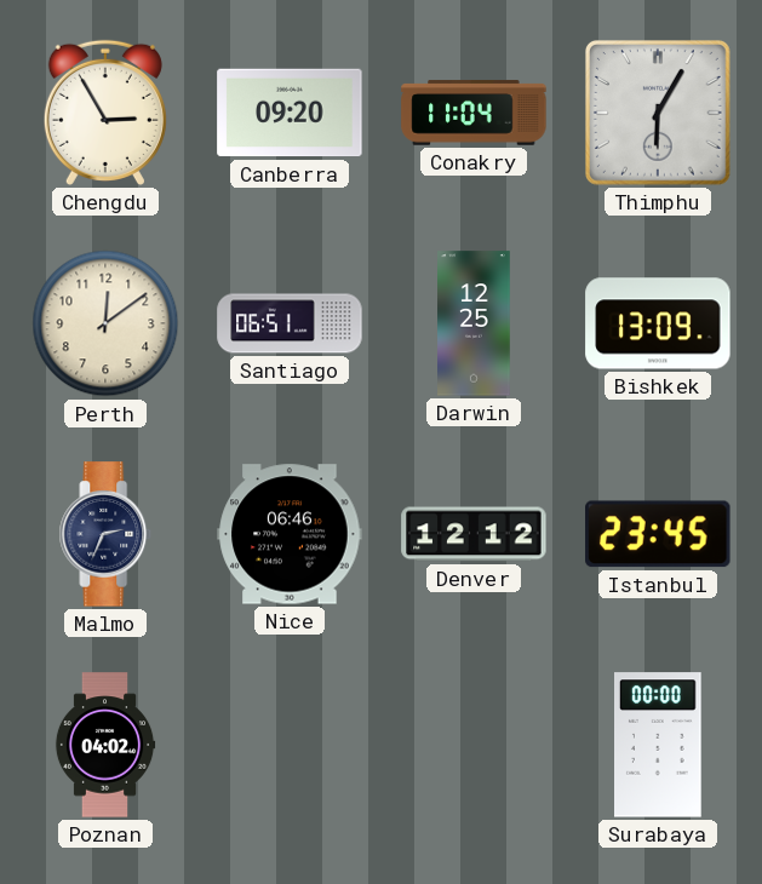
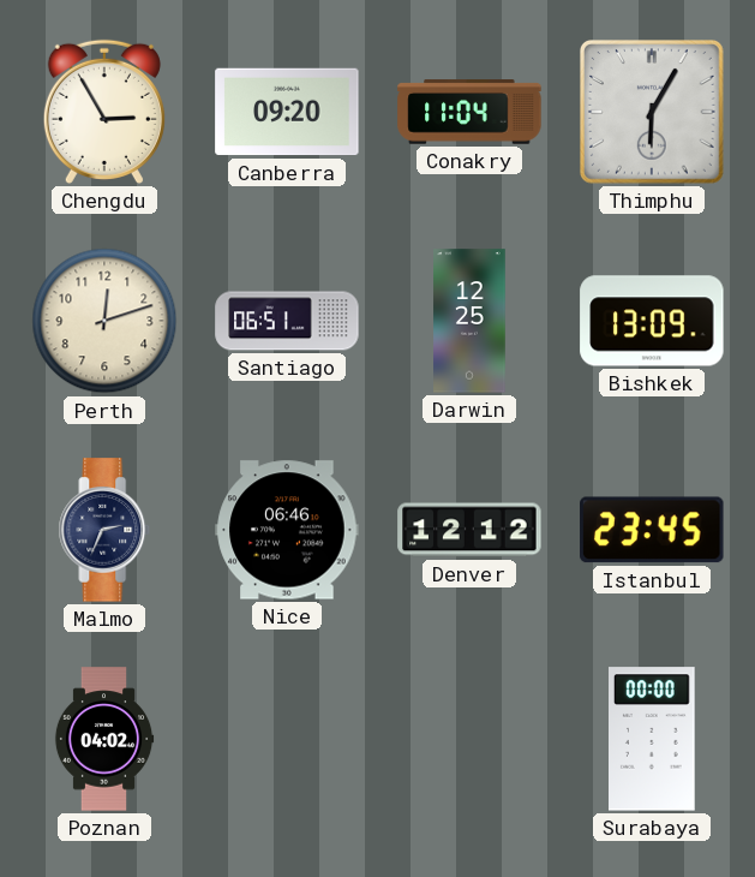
Perth: 12:09 -> 12:12
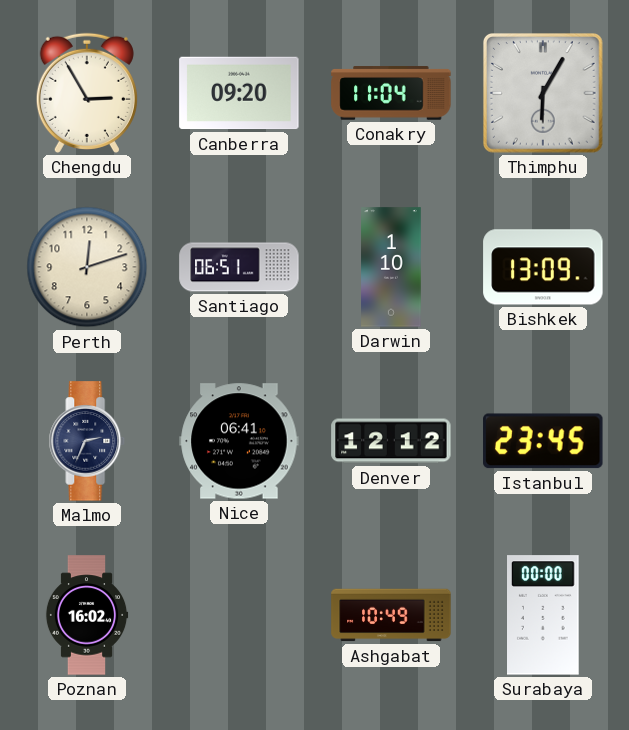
Darwin: 12:25 -> 1:10
Nice: 06:46 -> 06:41
Poznan: 04:02 -> 16:02
Ashgabat: none -> 10:49
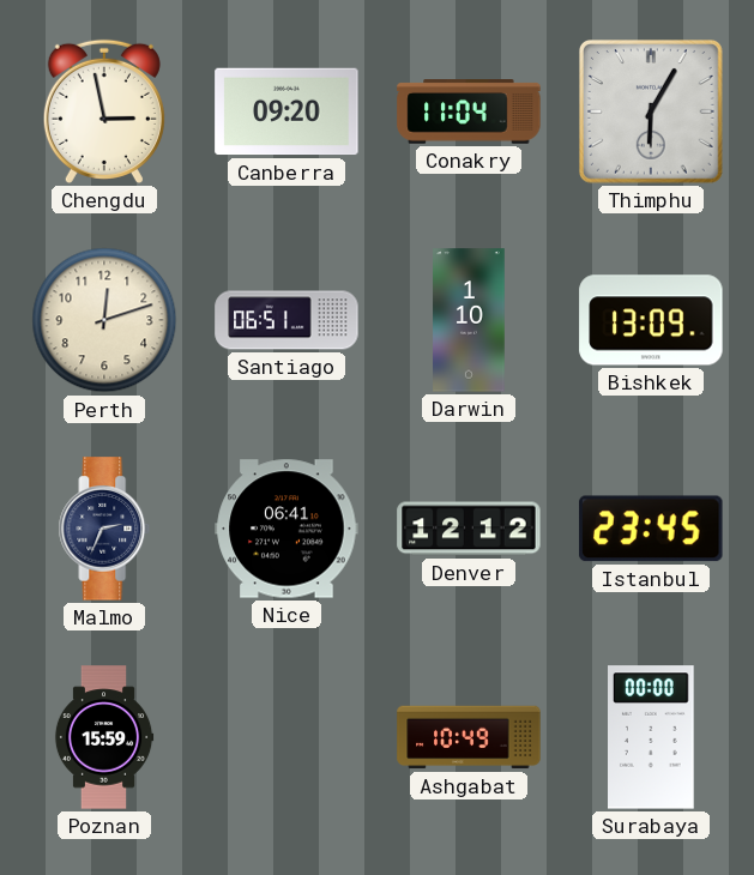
Chengdu: 2:55 -> 2:58
Poznan: 16:02 -> 15:59
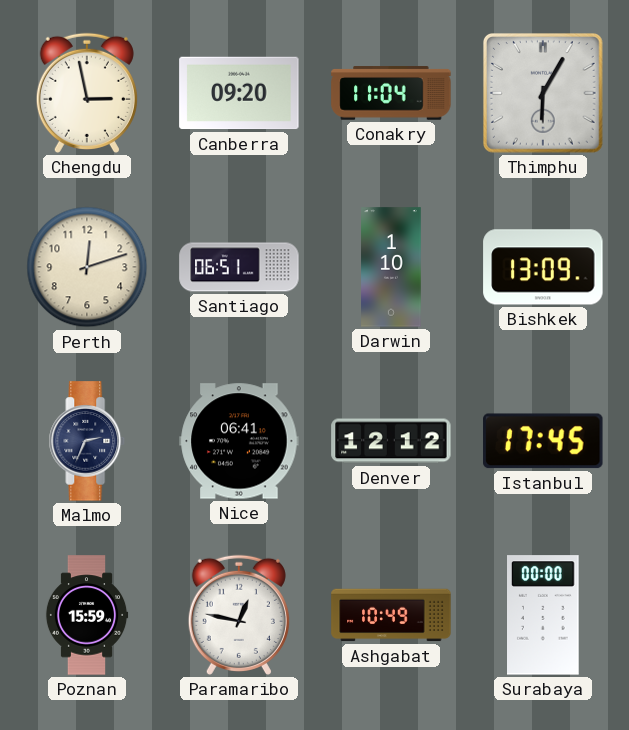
Istanbul: 23:45 -> 17:45
Paramaribo: none -> 12:47
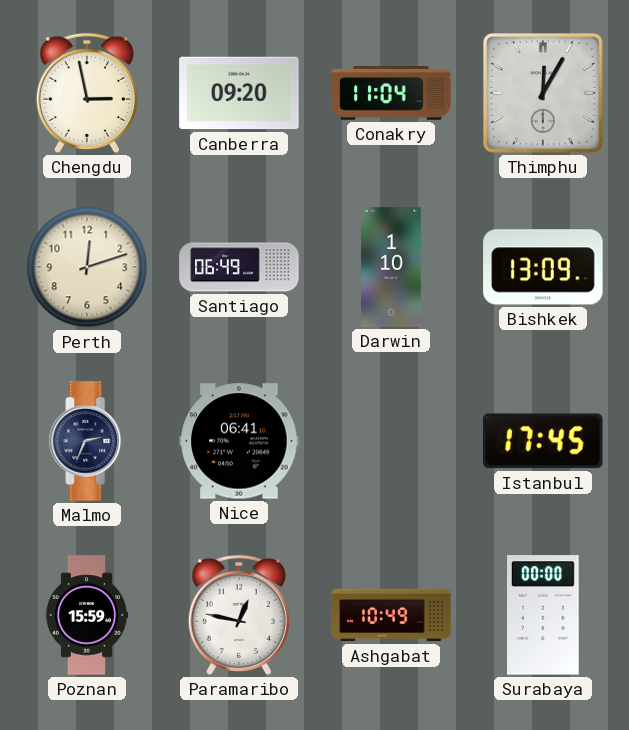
Thimphu: 6:05 -> 12:05
Santiago: 06:51 -> 06:49
Denver: 12:12 -> none
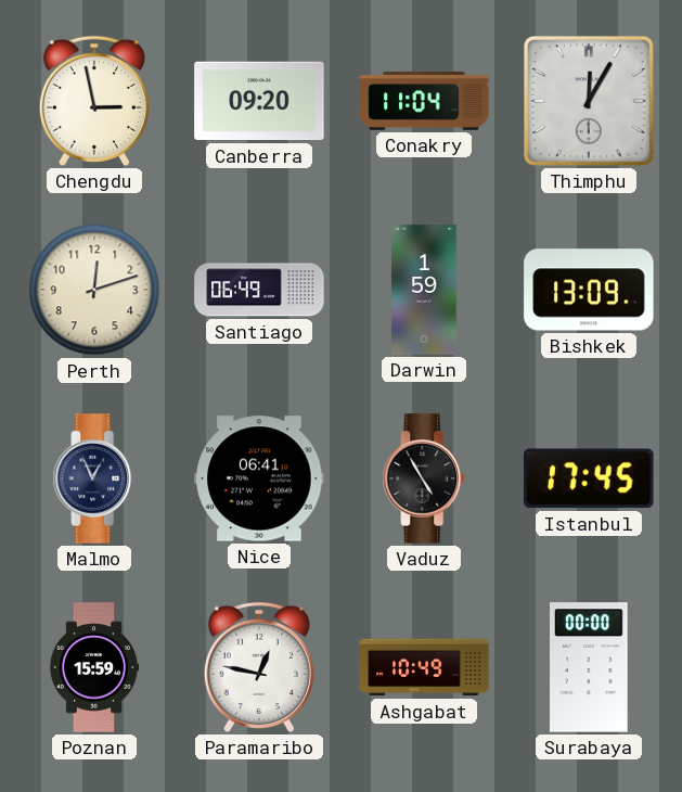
Darwin: 1:10 -> 1:59
Malmo: 2:34 -> 12:56
Vaduz: none -> 4:55
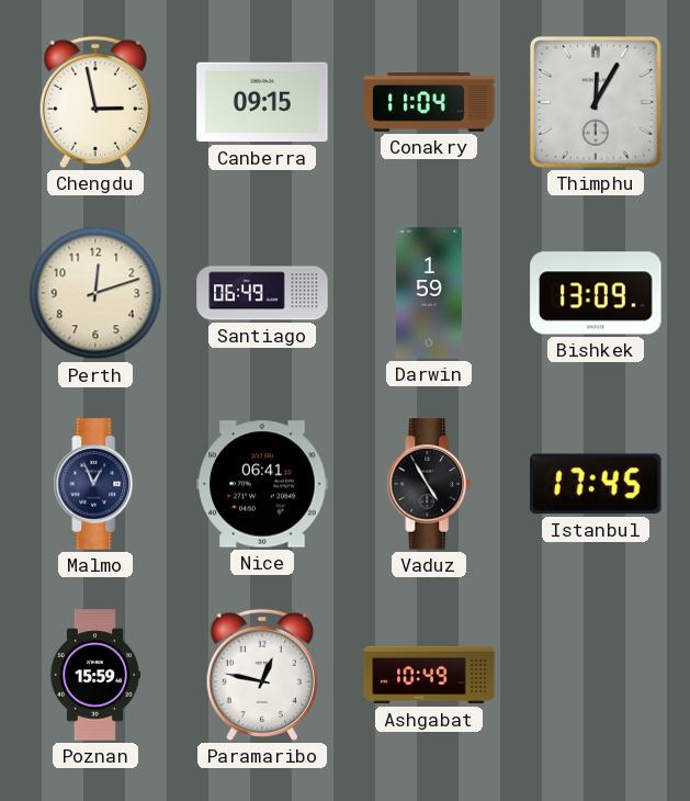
Canberra: 09:20 -> 09:15
Surabaya: 00:00 -> none
